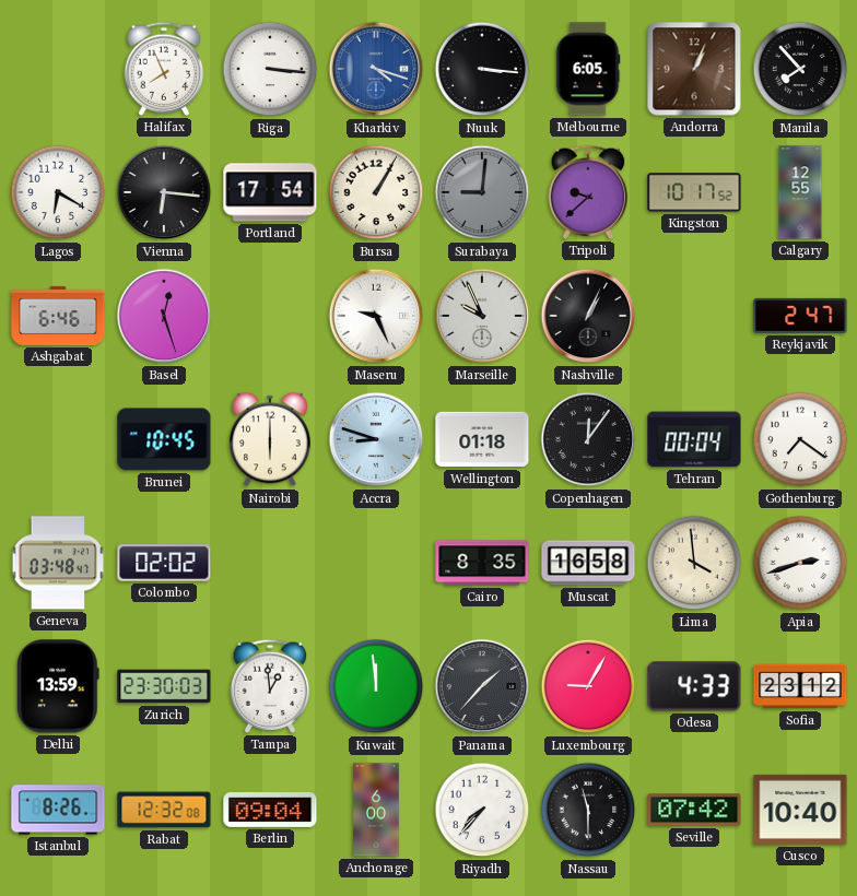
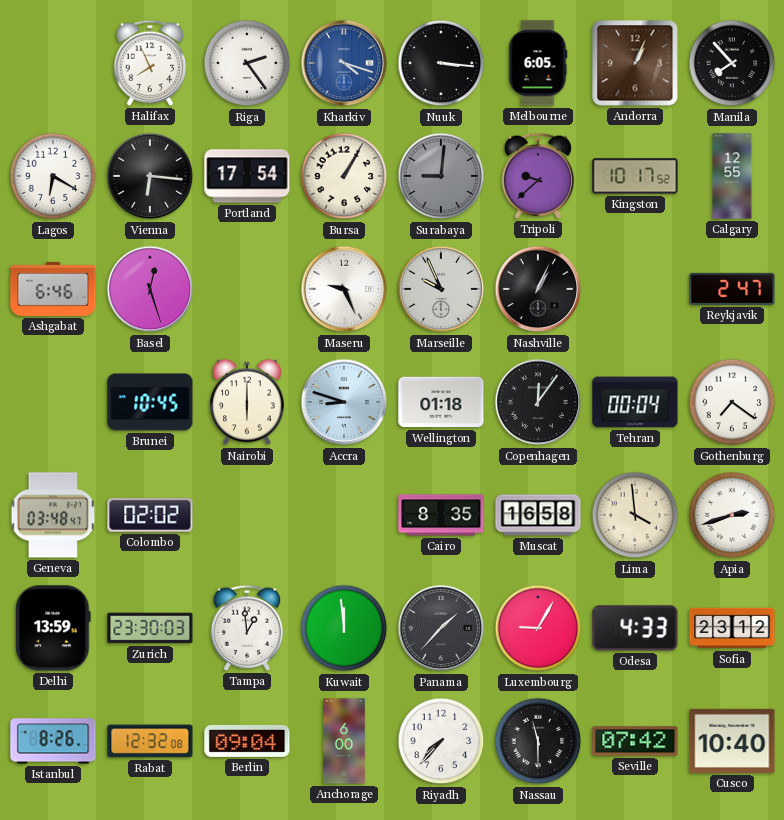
Riga: 3:16 -> 2:24
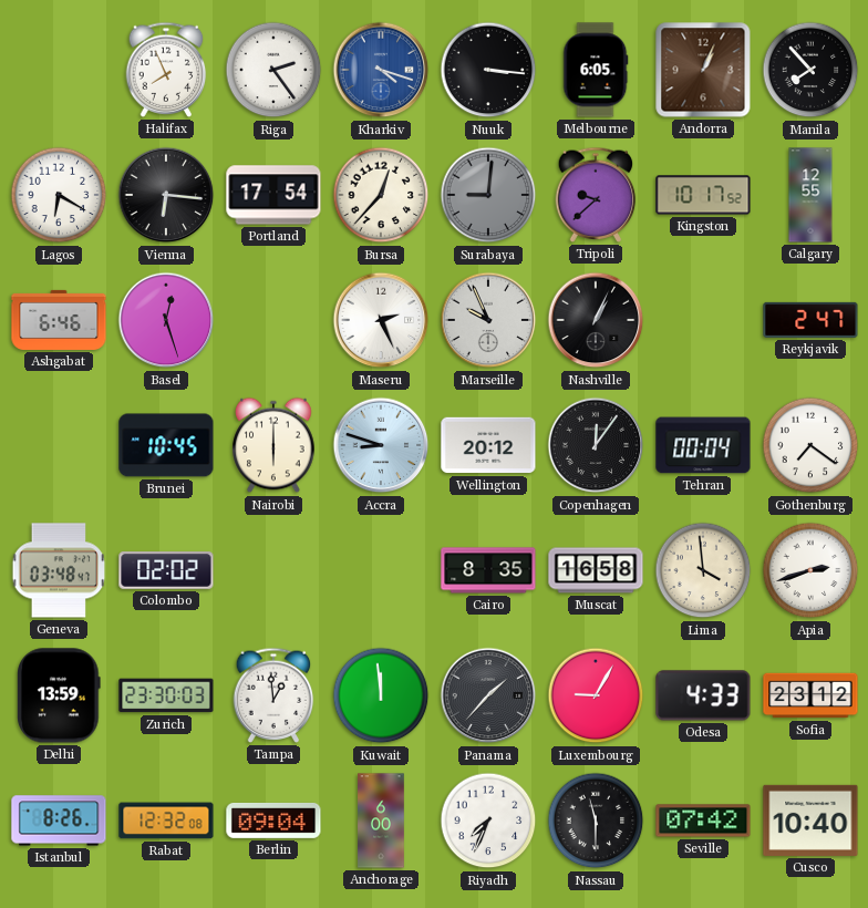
Bursa: 1:05 -> 12:37
Maseru: 9:26 -> 2:26
Wellington: 01:18 -> 20:12
Riyadh: 7:37 -> 7:34
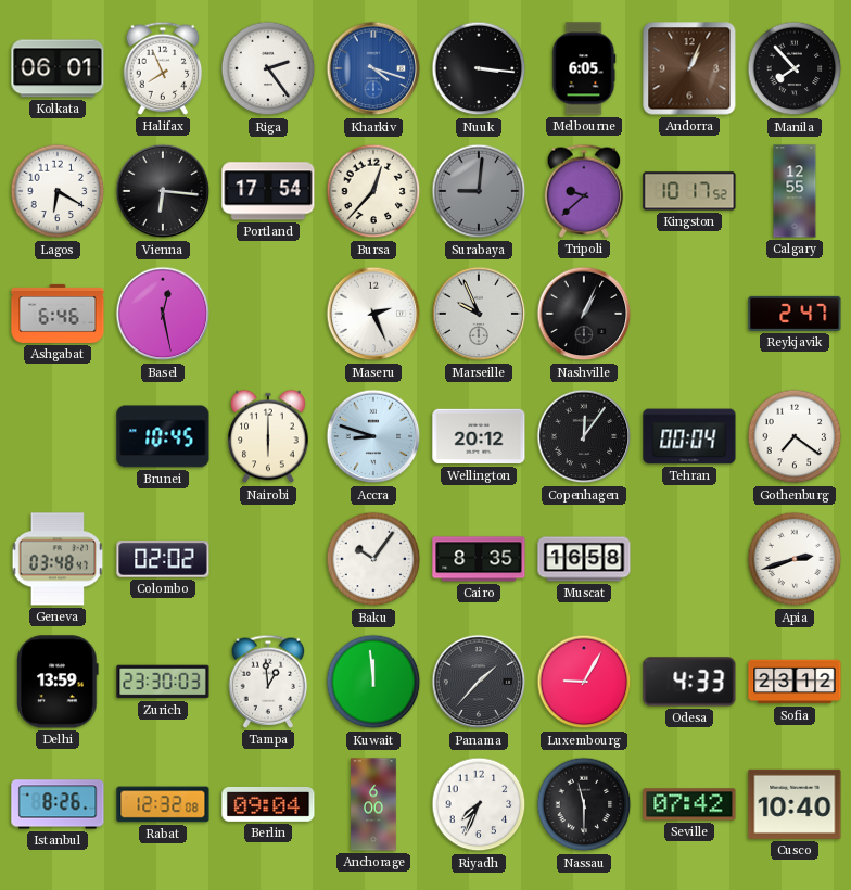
Kolkata: none -> 06:01
Basel: 12:27 -> 12:28
Baku: none -> 10:06
Lima: 3:59 -> none
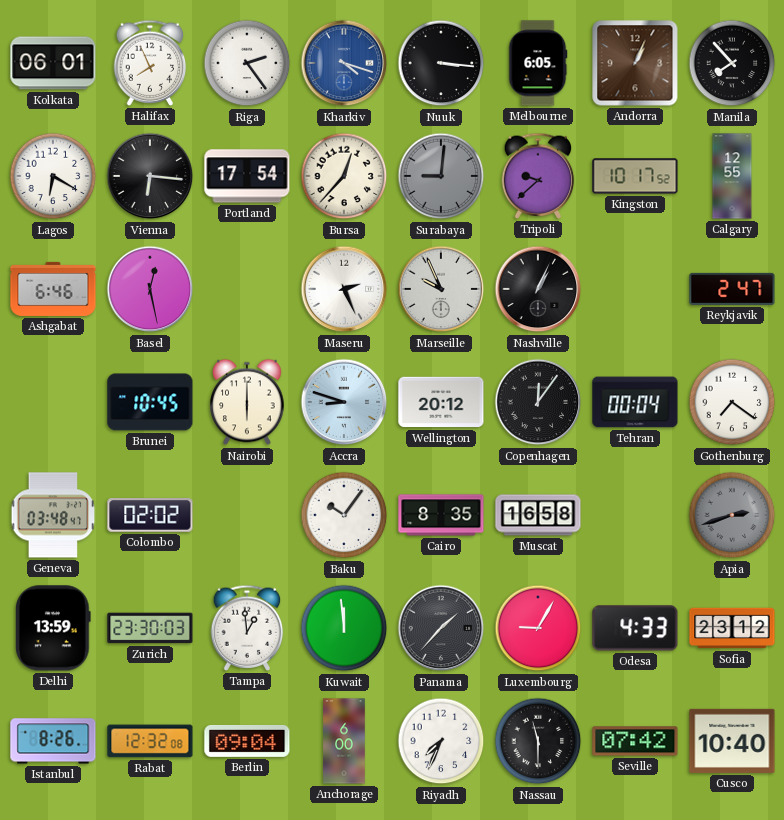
Apia dial: white -> grey
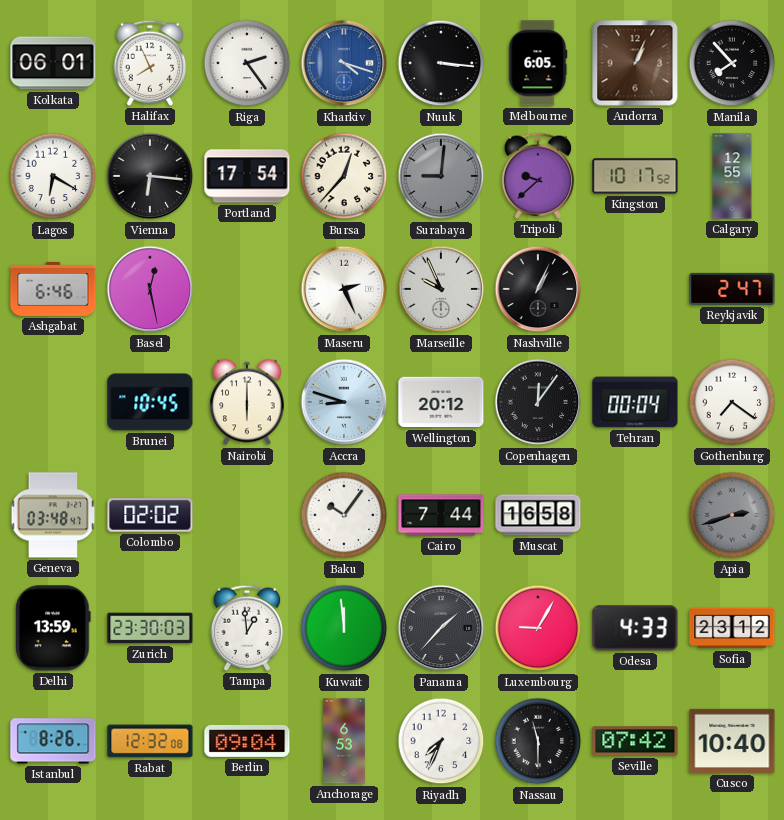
Cairo: 8:35 -> 7:44
Anchorage: 6:00 -> 6:53
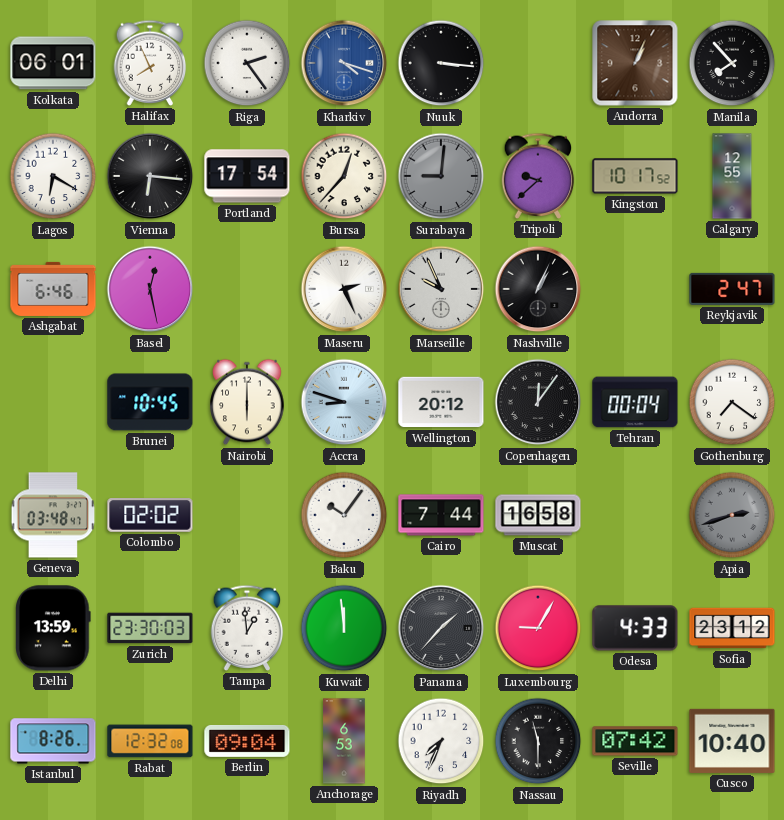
Melbourne: 6:05 -> none
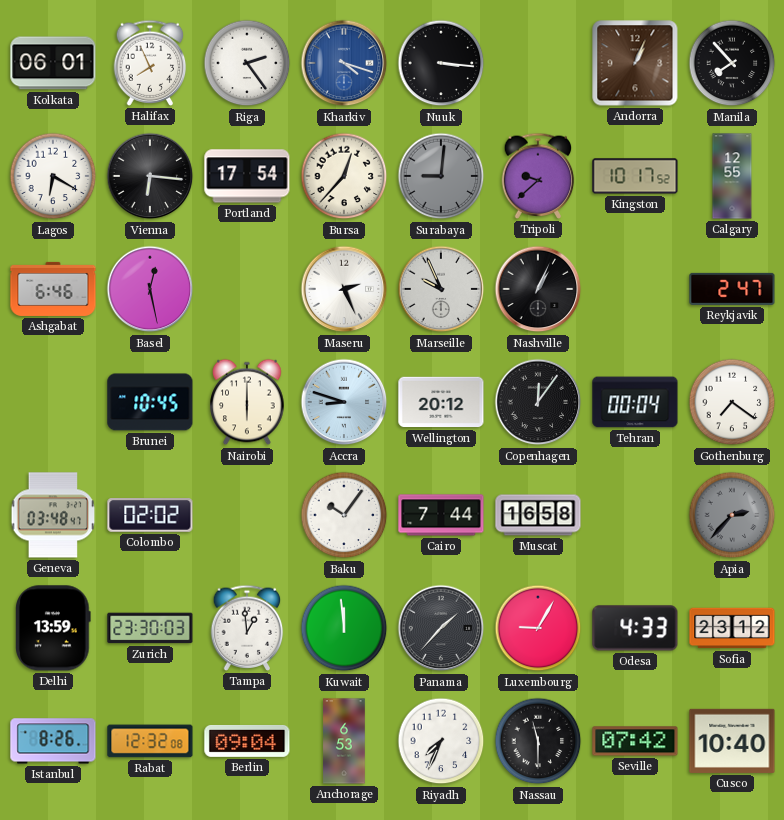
Apia: 2:42 -> 2:37
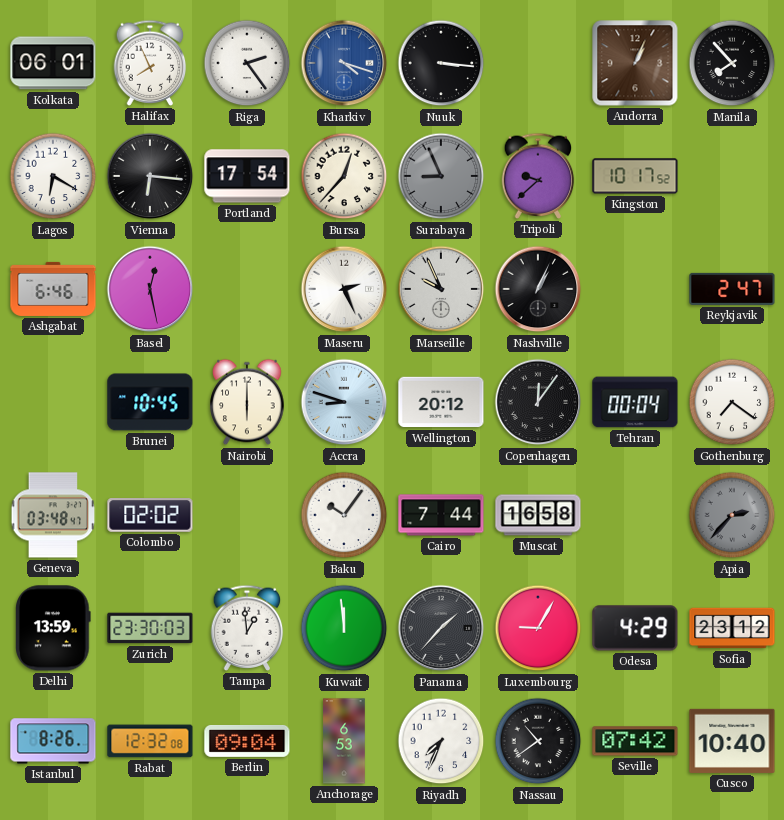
Surabaya: 9:01 -> 8:56
Calgary: 12:55 -> none
Odesa: 4:33 -> 4:29
Nassau: 11:30 -> 10:39
